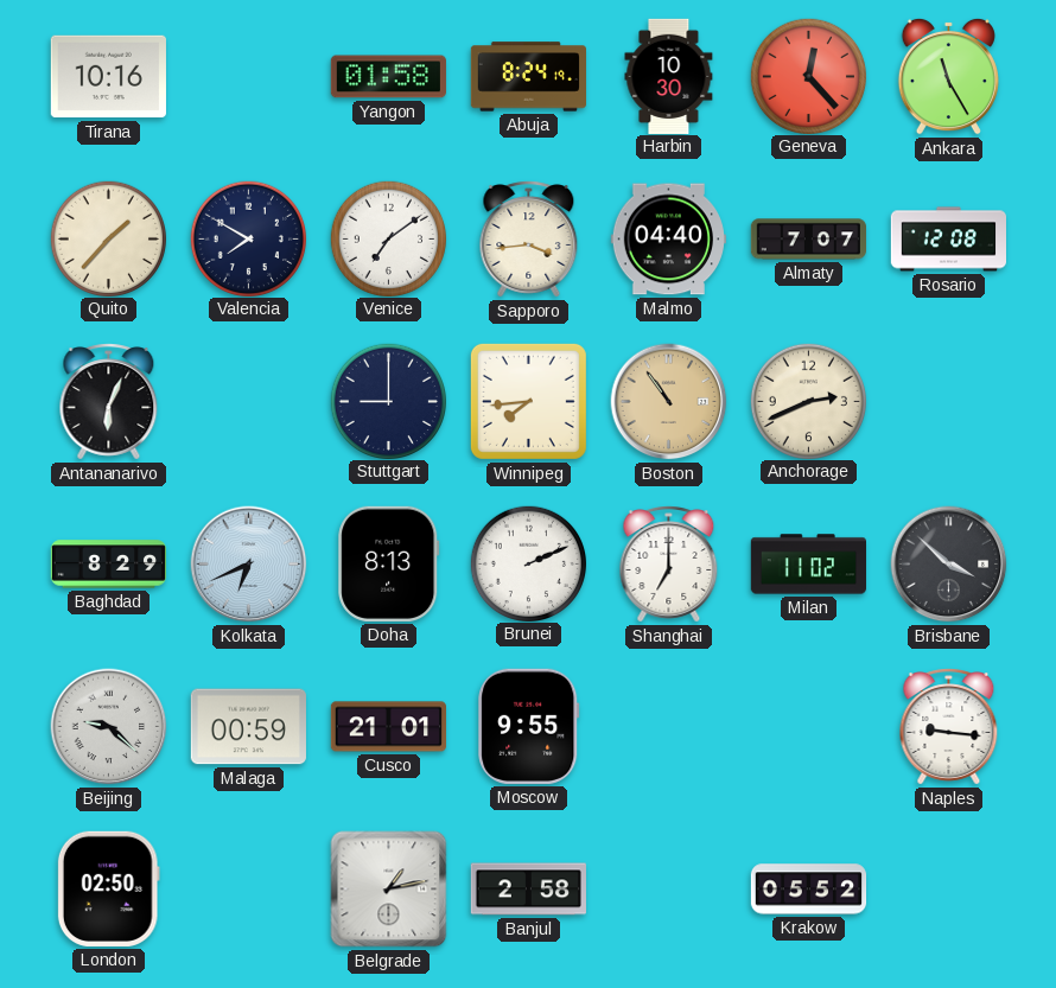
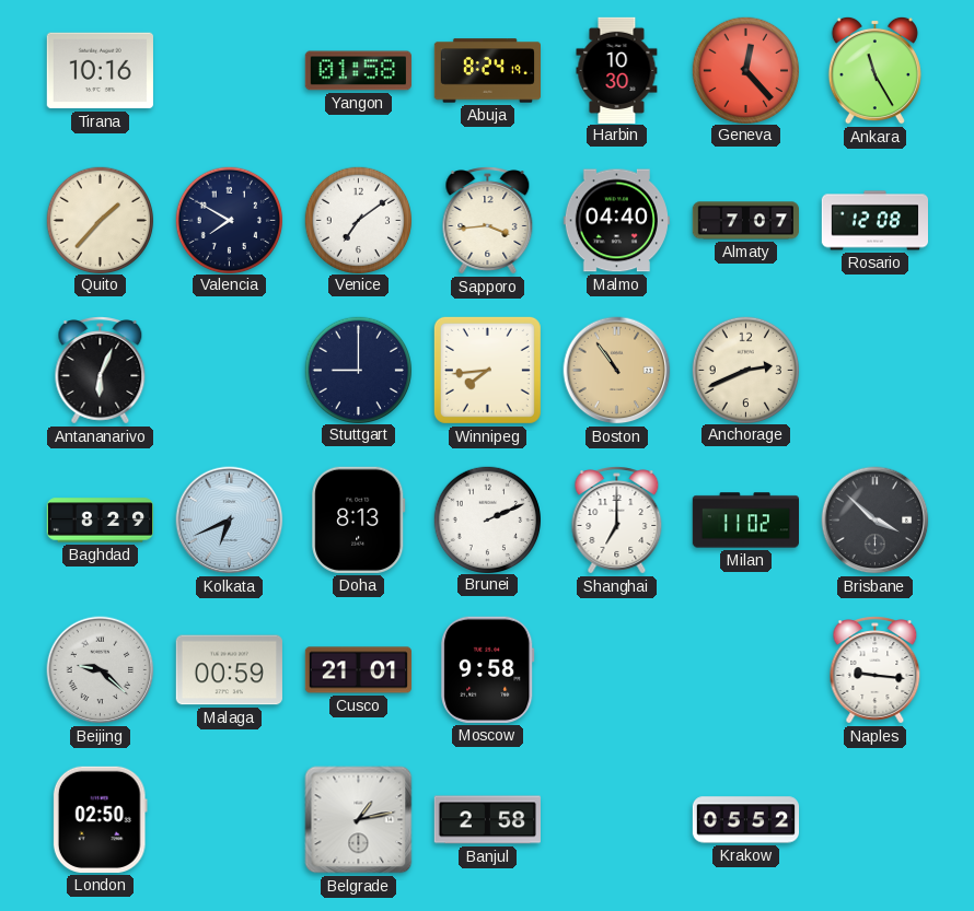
Moscow: 9:55 -> 9:58
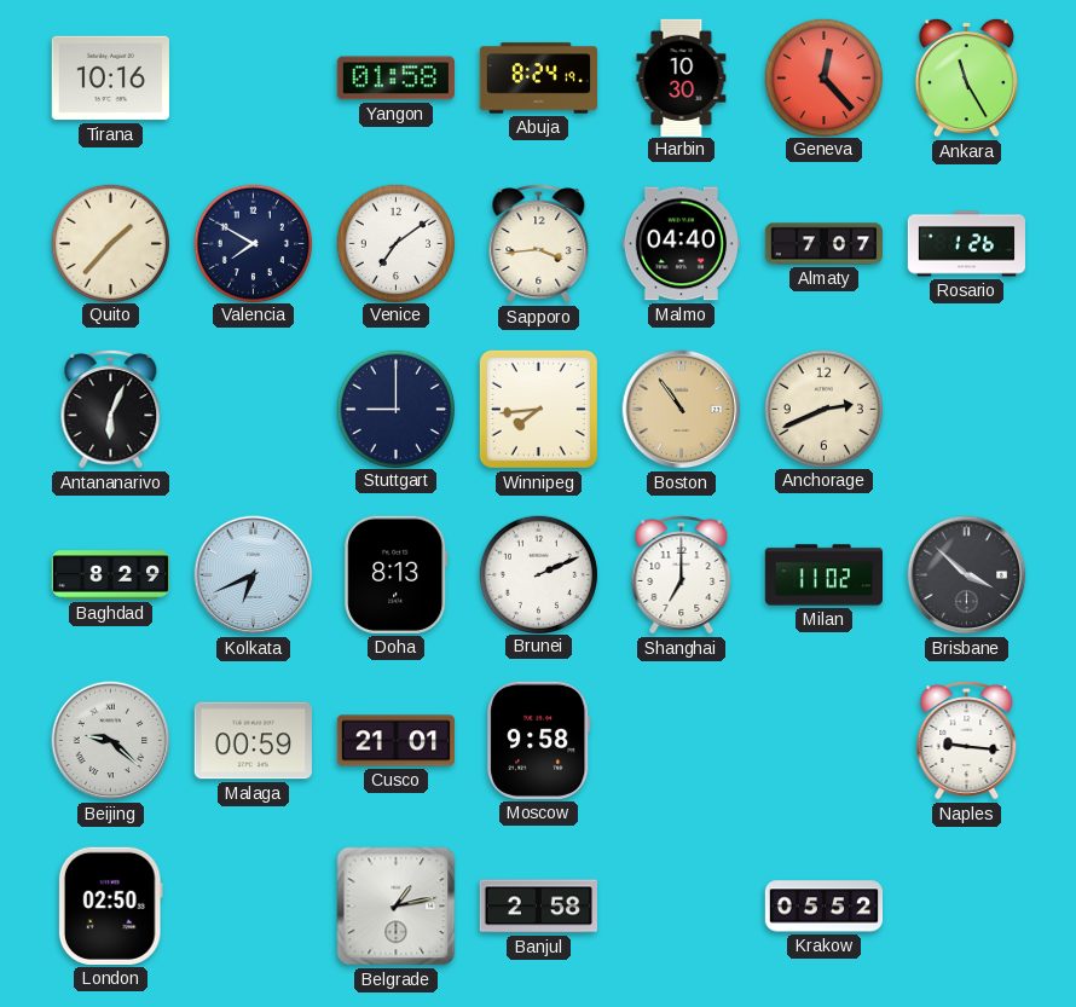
Rosario: 12:08 -> 1:26
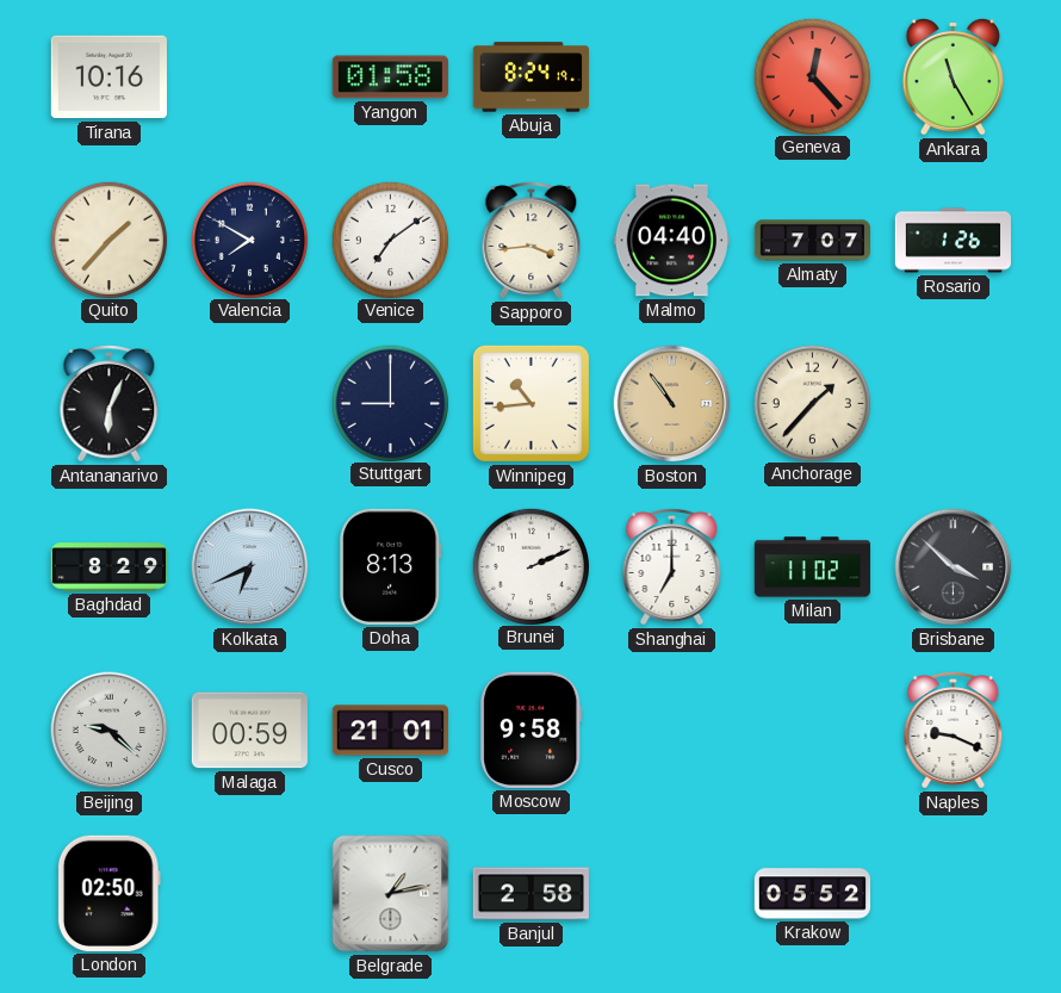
Harbin: 10:30 -> none
Winnipeg: 7:44 -> 10:44
Anchorage: 2:41 -> 1:37
Naples: 9:16 -> 9:19
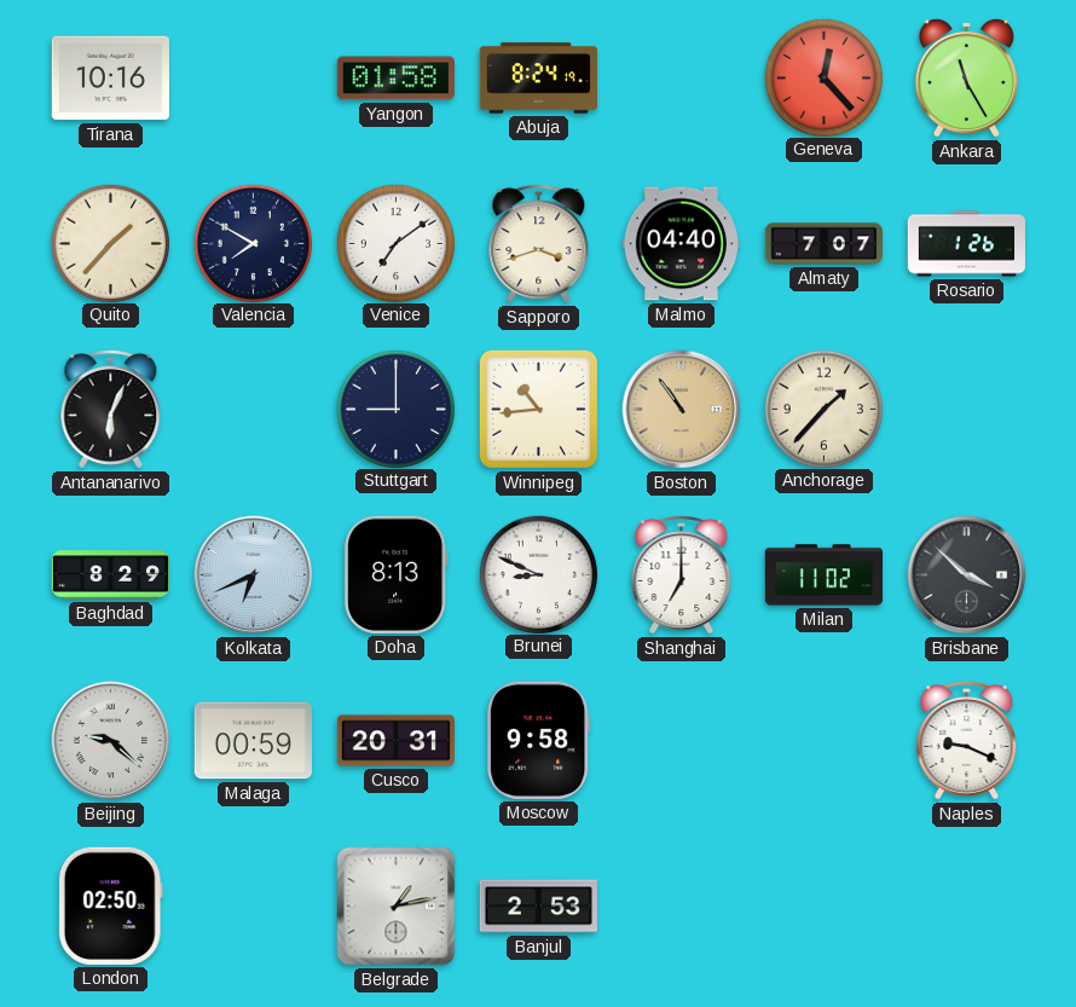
Sapporo: 3:44 -> 3:42
Brunei: 2:11 -> 8:49
Cusco: 21:01 -> 20:31
Banjul: 2:58 -> 2:53
Krakow: 05:52 -> none
